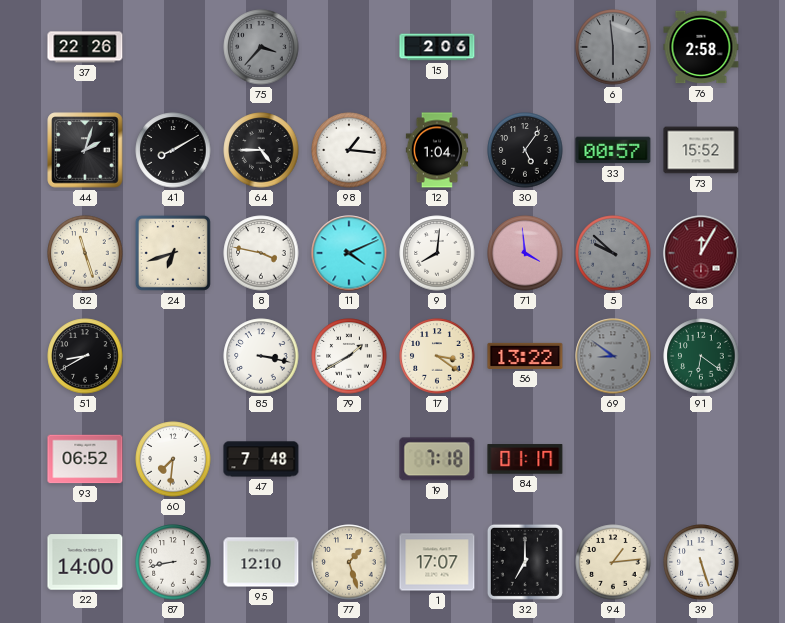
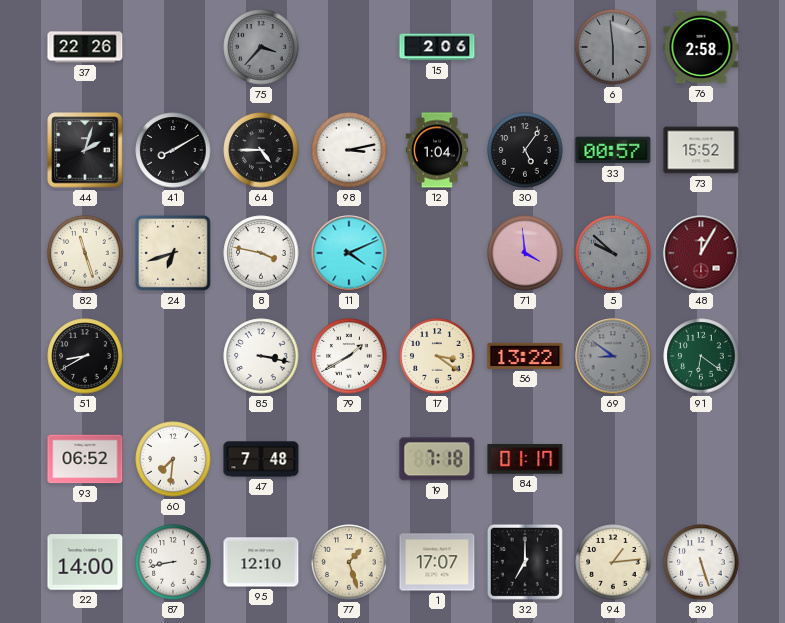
98: 1:16 -> 3:13
9: 8:01 -> none
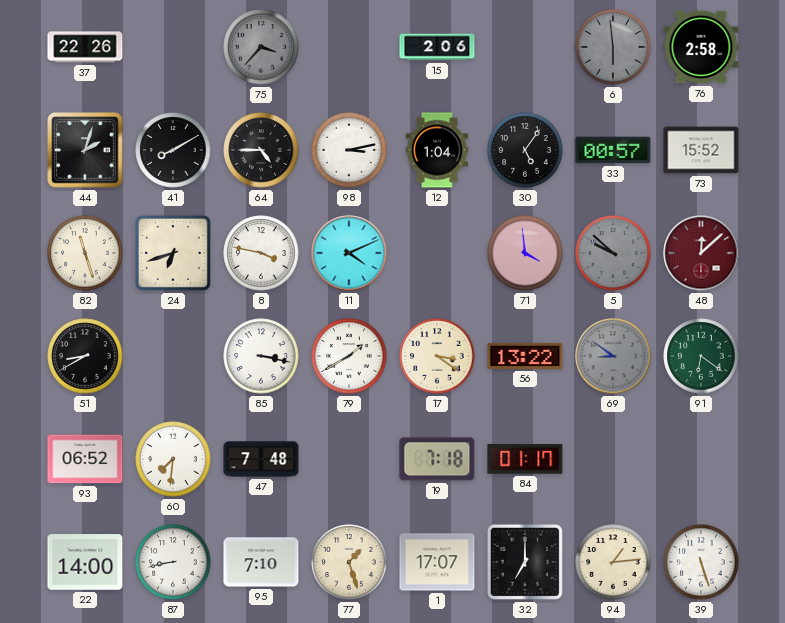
48: 12:05 -> 12:08
95: 12:10 -> 7:10
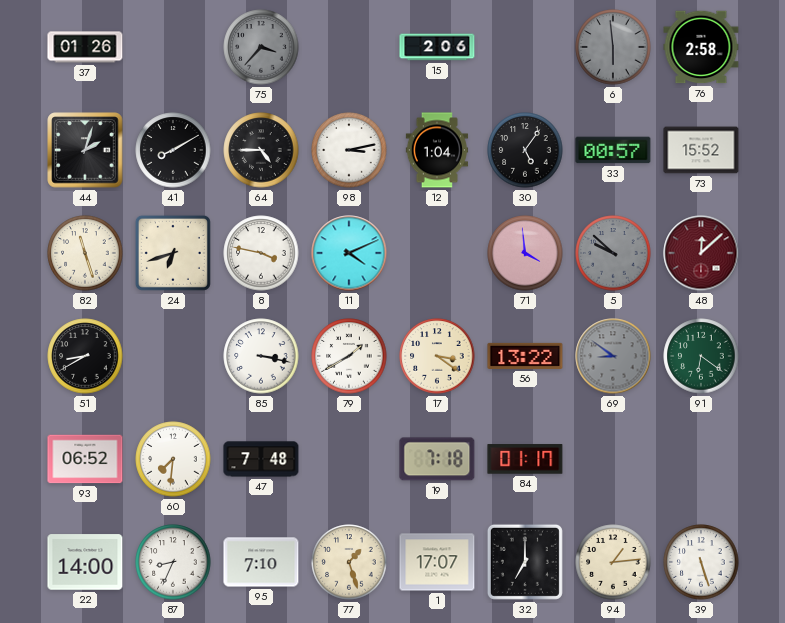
37: 22:26 -> 01:26
87: 8:43 -> 8:34
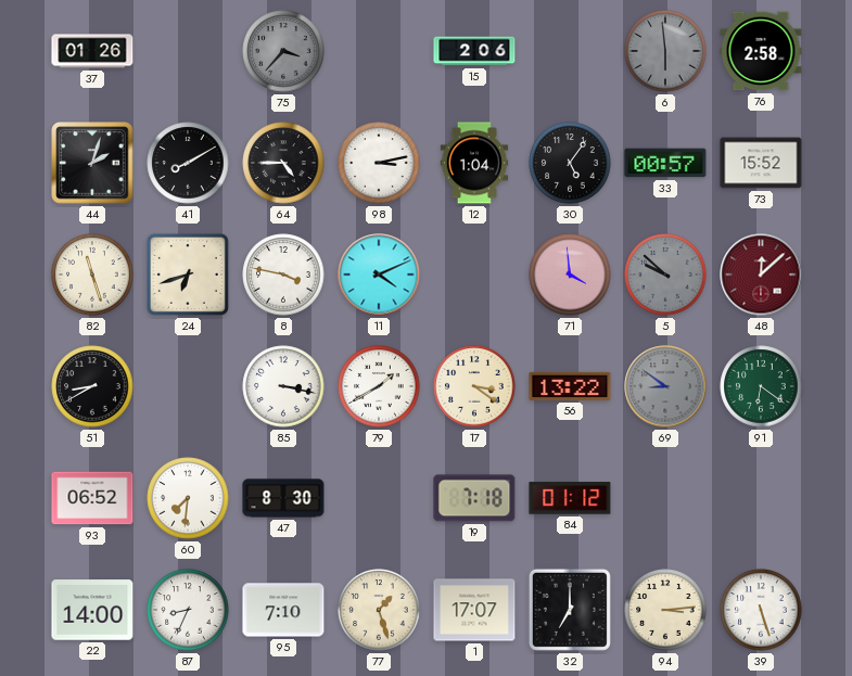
47: 7:48 -> 8:30
84: 01:17 -> 01:12
94: 1:14 -> 3:14
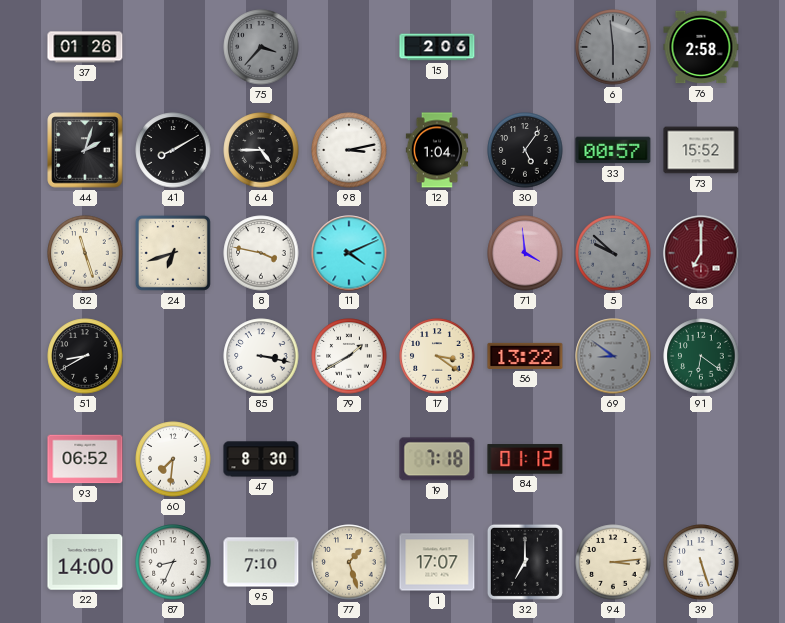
48: 12:08 -> 7:00
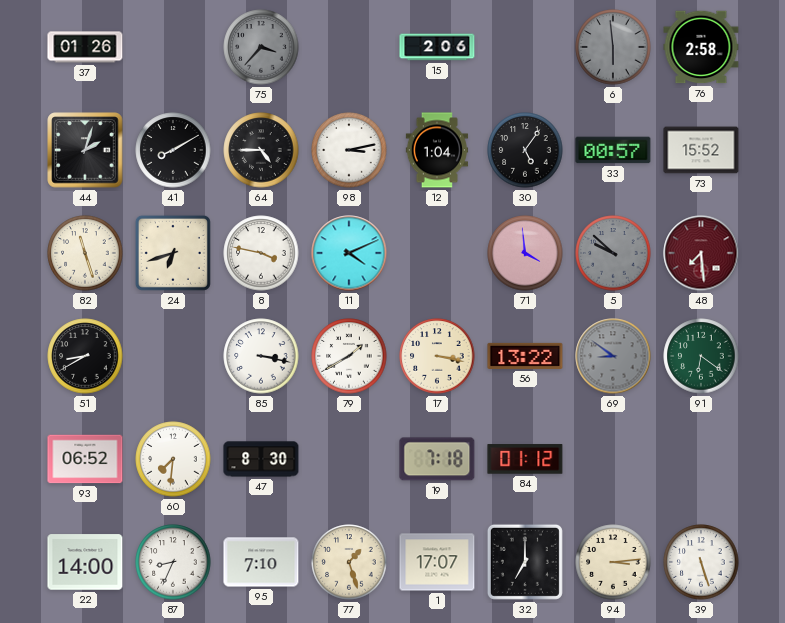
48: 7:00 -> 7:29
17: 3:21 -> 3:17
